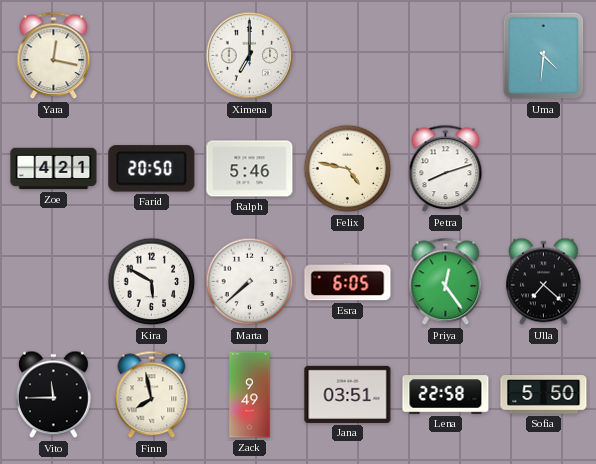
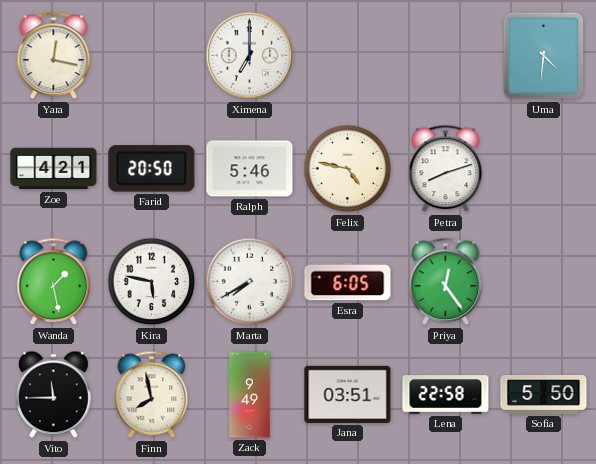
Wanda: none -> 1:28
Kira: 5:50 -> 5:47
Marta: 7:38 -> 7:40
Ulla: 7:22 -> none
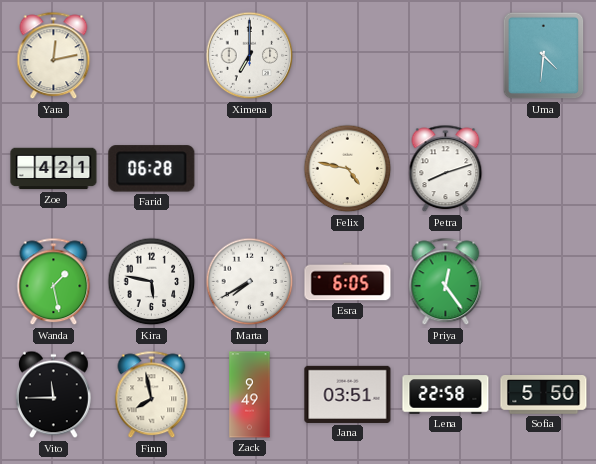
Yara: 12:17 -> 12:13
Farid: 20:50 -> 06:28
Ralph: 5:46 -> none
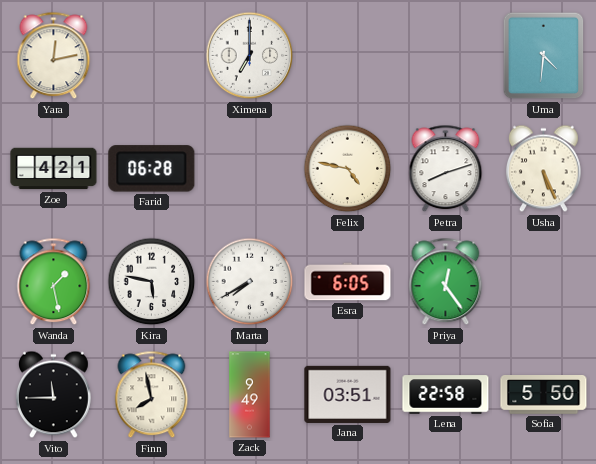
Usha: none -> 5:26
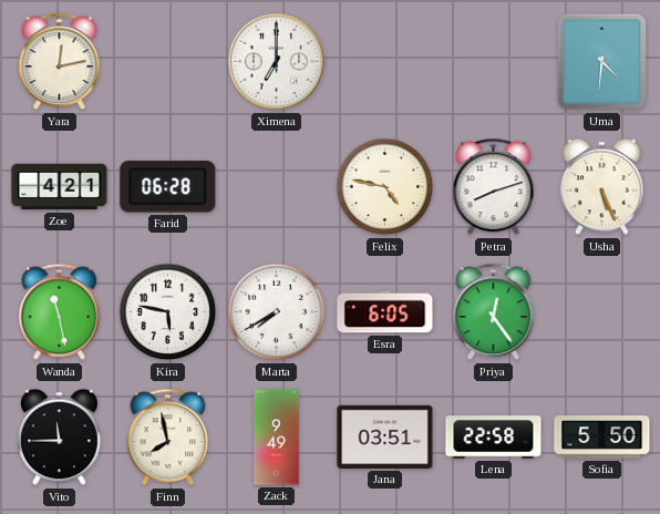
Wanda: 1:28 -> 11:28
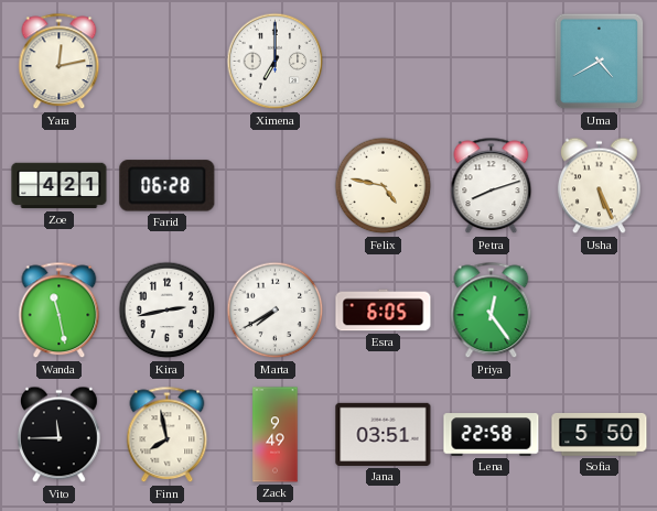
Uma: 4:31 -> 4:40
Kira: 5:47 -> 2:43
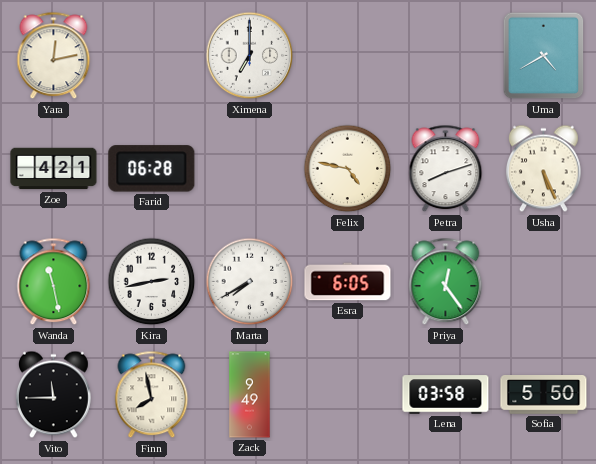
Jana: 03:51 -> none
Lena: 22:58 -> 03:58
